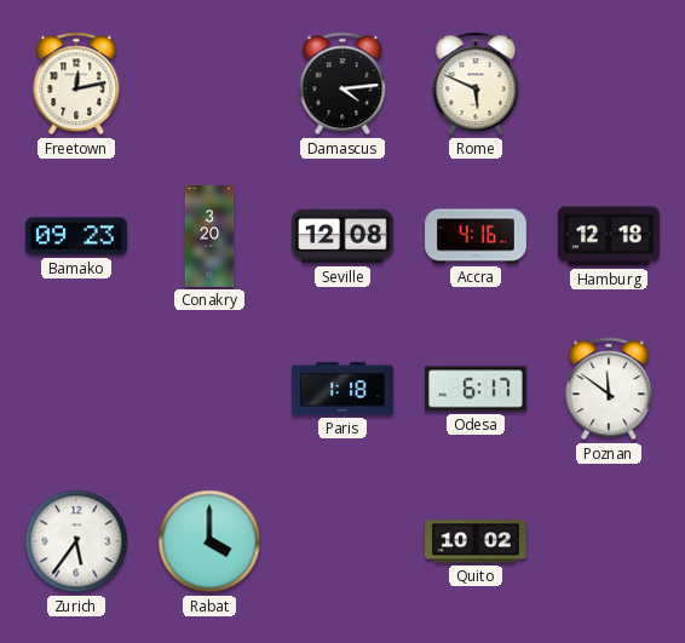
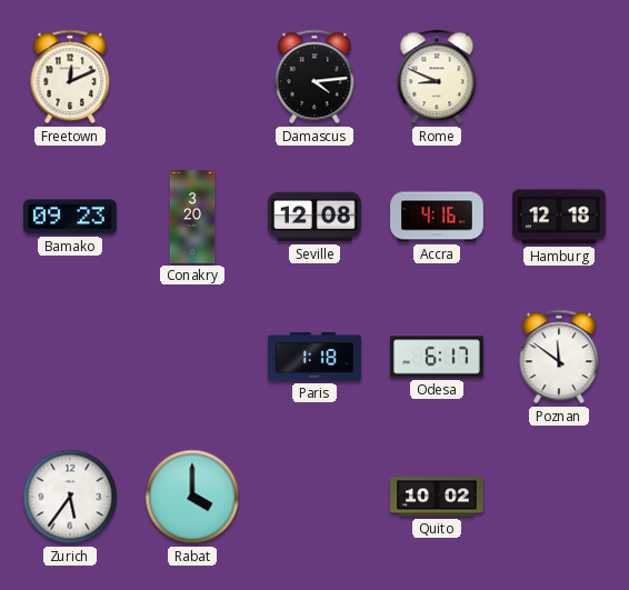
Freetown: 12:13 -> 12:11
Rome: 5:49 -> 8:49
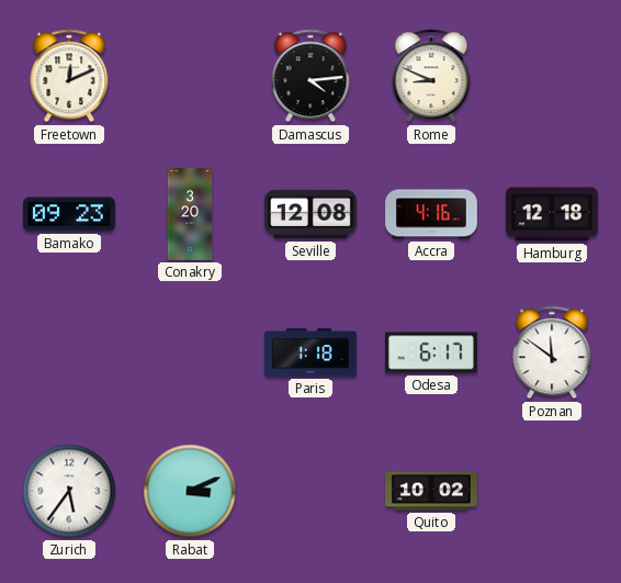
Rabat: 4:00 -> 3:11
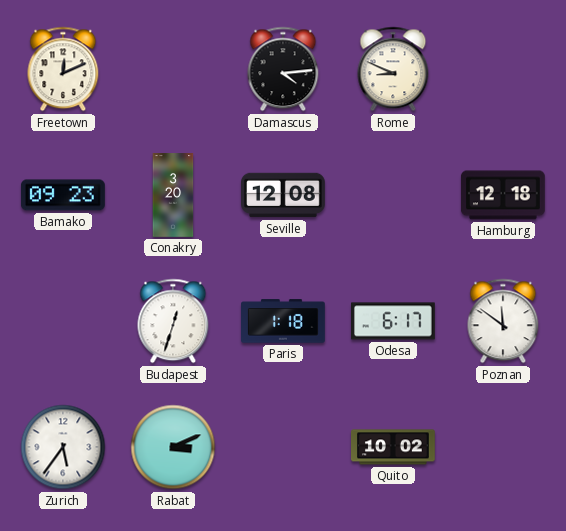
Accra: 4:16 -> none
Budapest: none -> 12:33
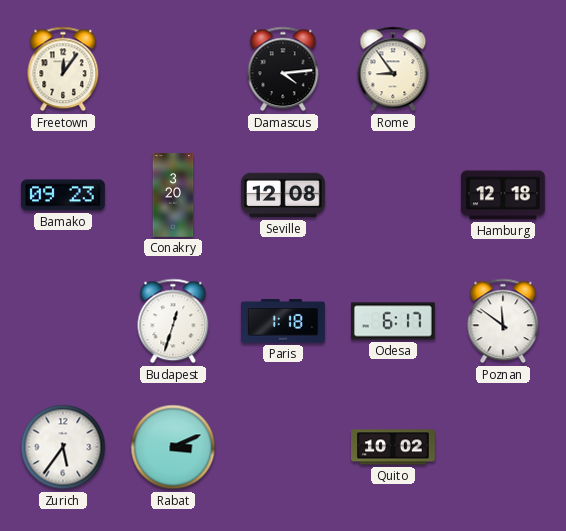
Freetown: 12:11 -> 12:06
Rome: 8:49 -> 8:54
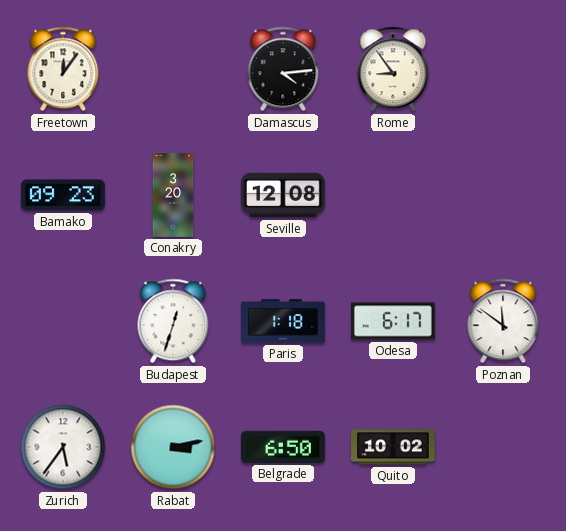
Hamburg: 12:18 -> none
Rabat: 3:11 -> 3:13
Belgrade: none -> 6:50
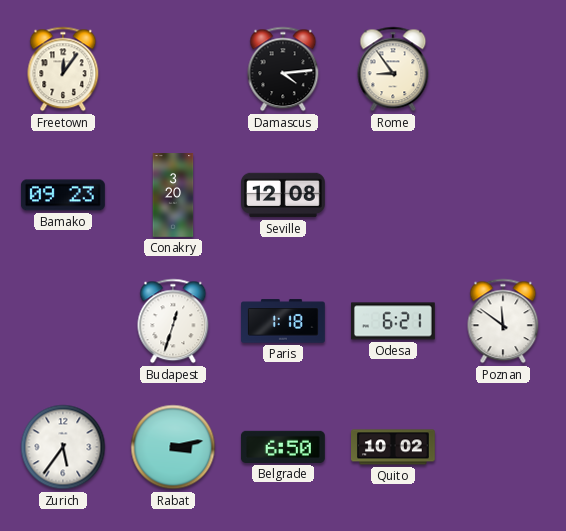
Odesa: 6:17 -> 6:21
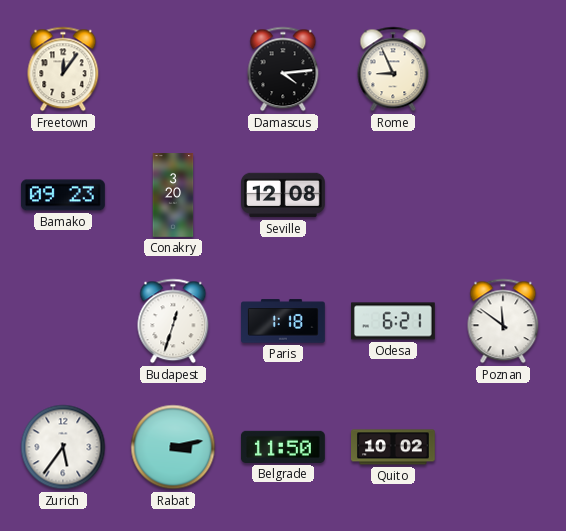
Rome: 8:54 -> 8:56
Belgrade: 6:50 -> 11:50
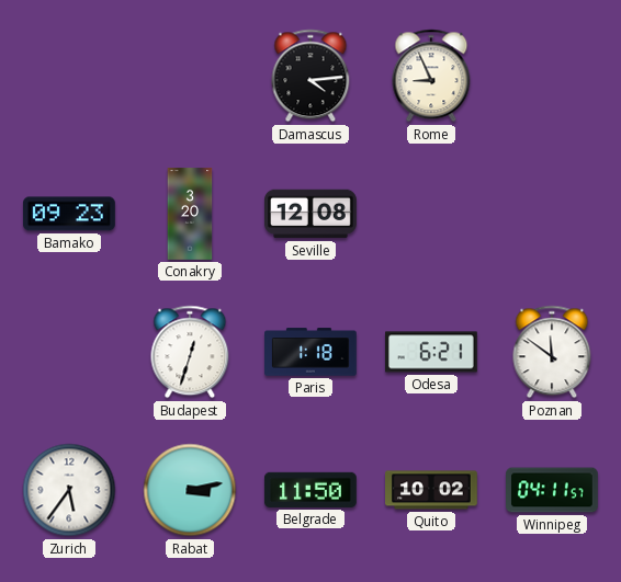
Freetown: 12:06 -> none
Winnipeg: none -> 04:11
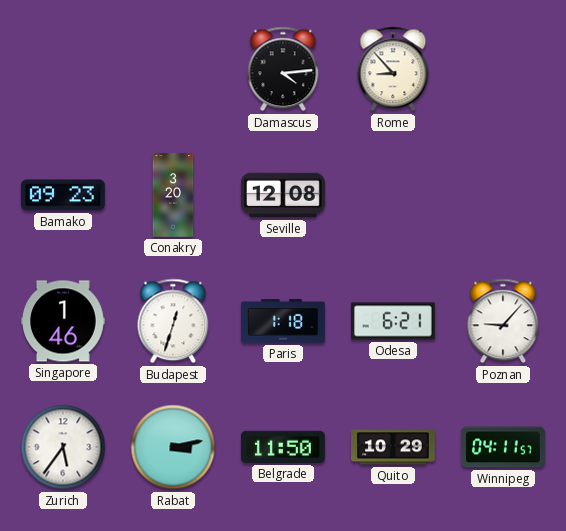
Rome: 8:56 -> 8:53
Singapore: none -> 1:46
Poznan: 11:51 -> 9:07
Quito: 10:02 -> 10:29
